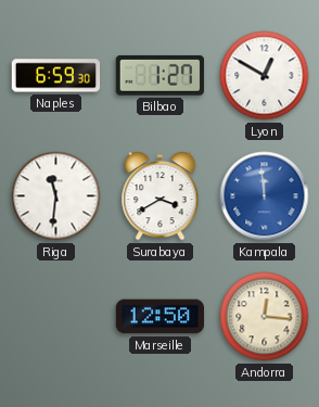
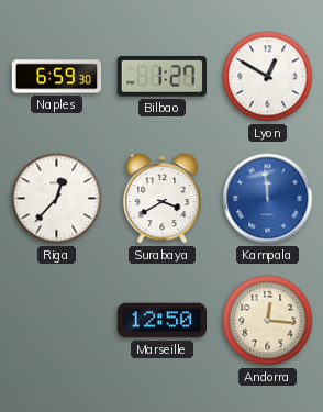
Riga: 11:31 -> 12:37
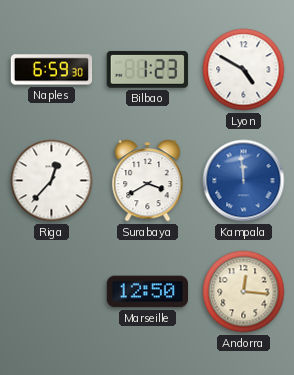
Bilbao: 1:27 -> 1:23
Lyon: 12:50 -> 4:50
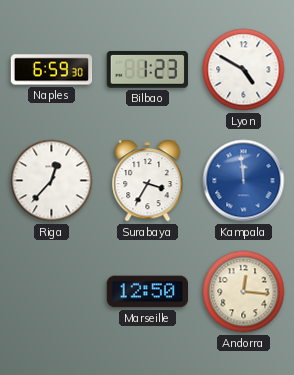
Surabaya: 3:40 -> 3:35
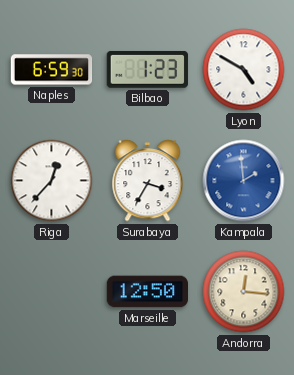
Kampala: 11:59 -> 1:59
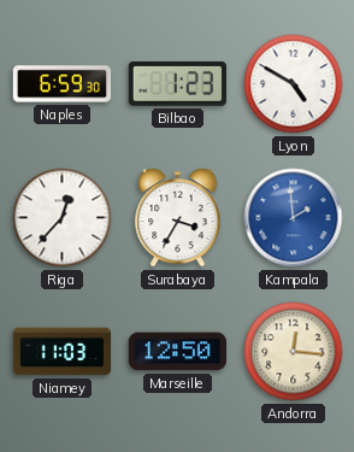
Niamey: none -> 11:03
